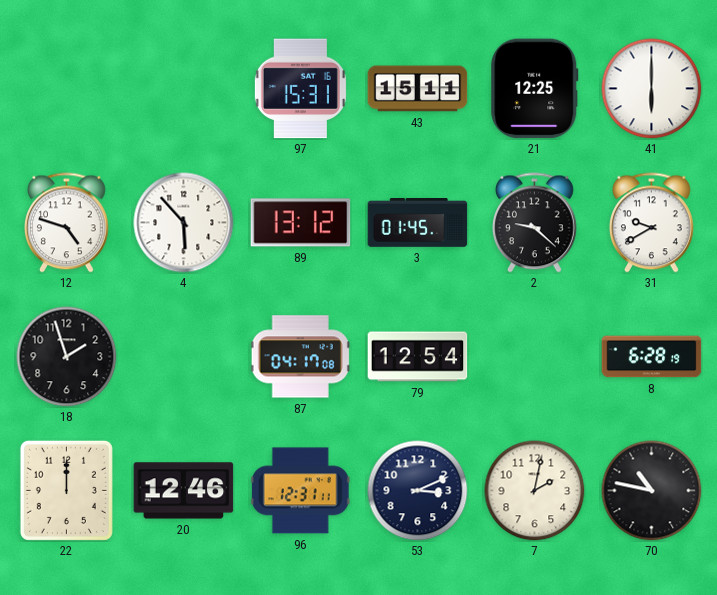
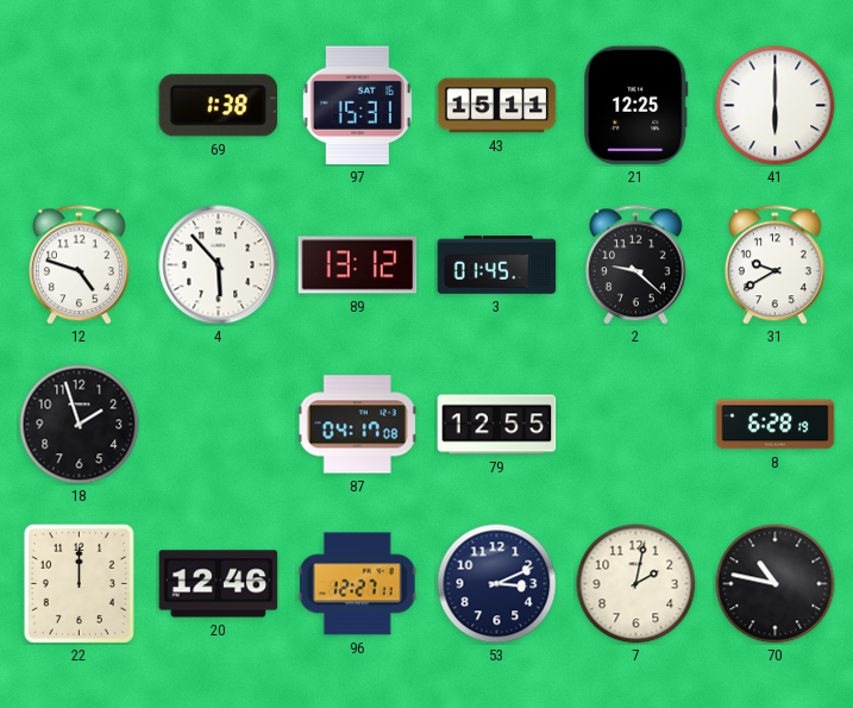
69: none -> 1:38
79: 12:54 -> 12:55
96: 12:31 -> 12:27
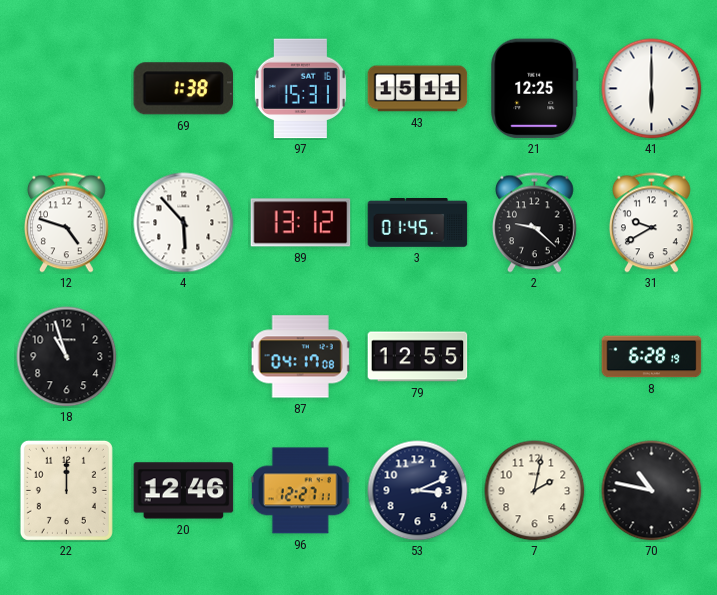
18: 1:57 -> 10:57
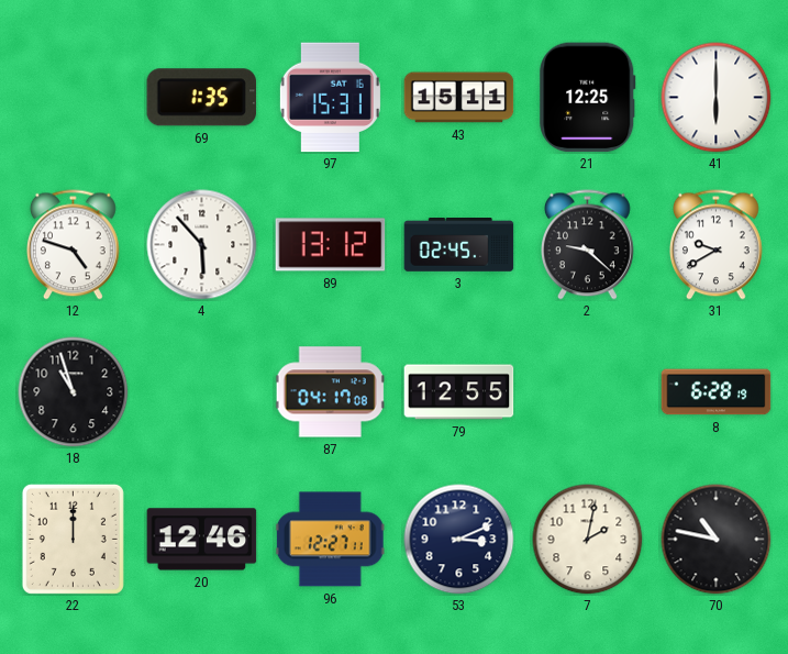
69: 1:38 -> 1:35
3: 01:45 -> 02:45
